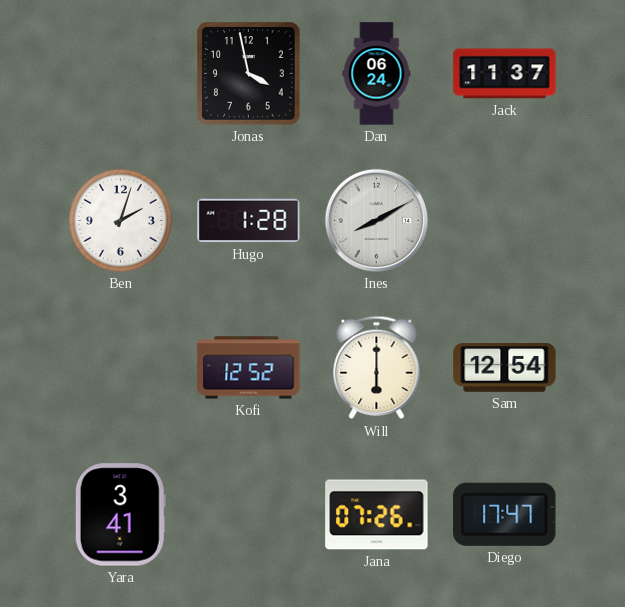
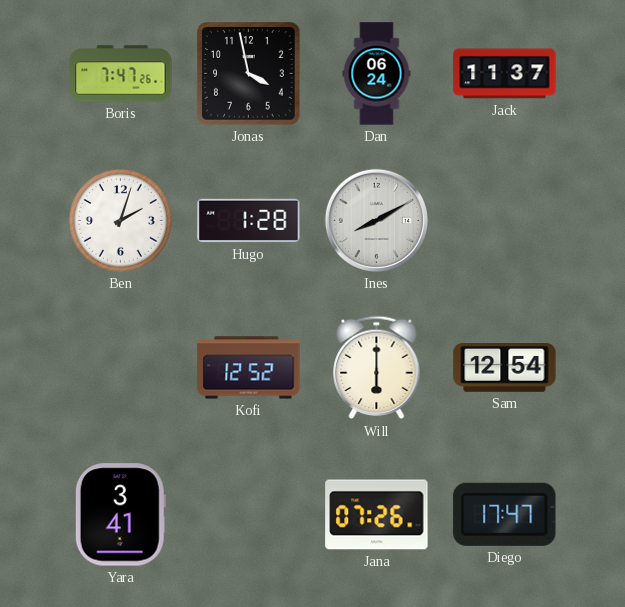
Boris: none -> 7:47
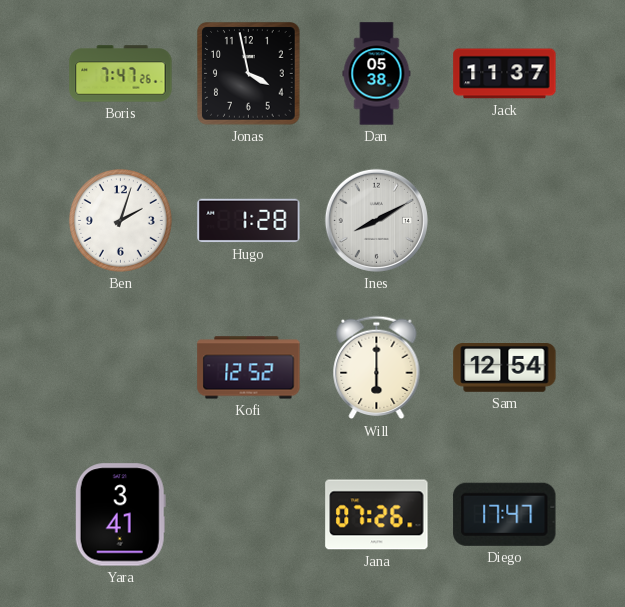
Dan: 06:24 -> 05:38
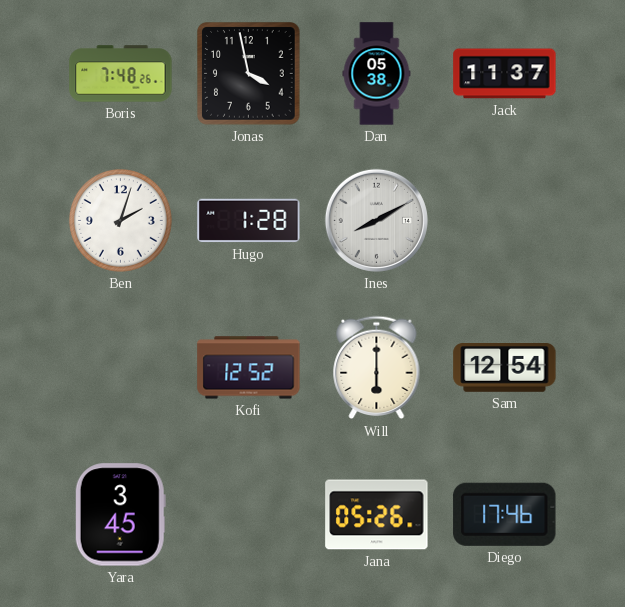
Boris: 7:47 -> 7:48
Yara: 3:41 -> 3:45
Jana: 07:26 -> 05:26
Diego: 17:47 -> 17:46
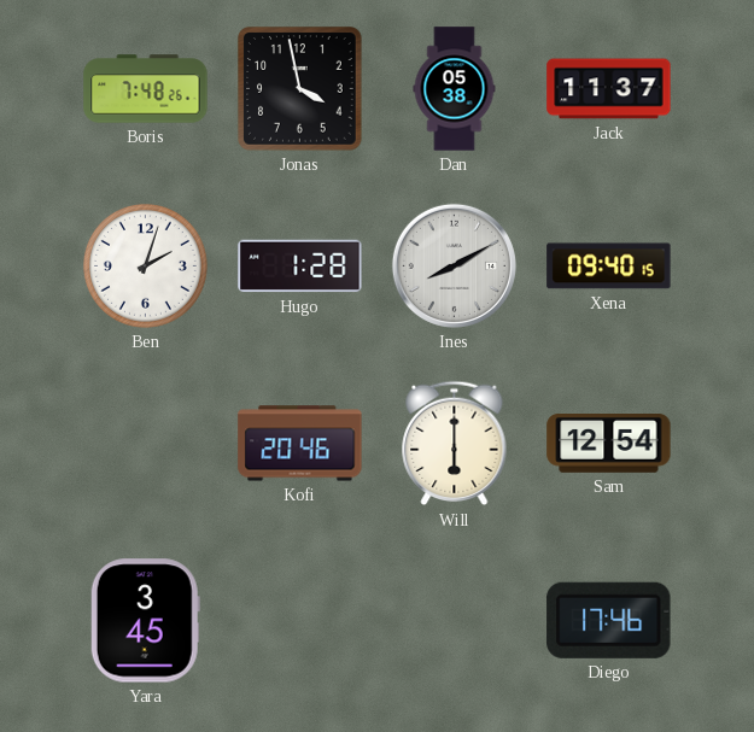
Xena: none -> 09:40
Kofi: 12:52 -> 20:46
Jana: 05:26 -> none
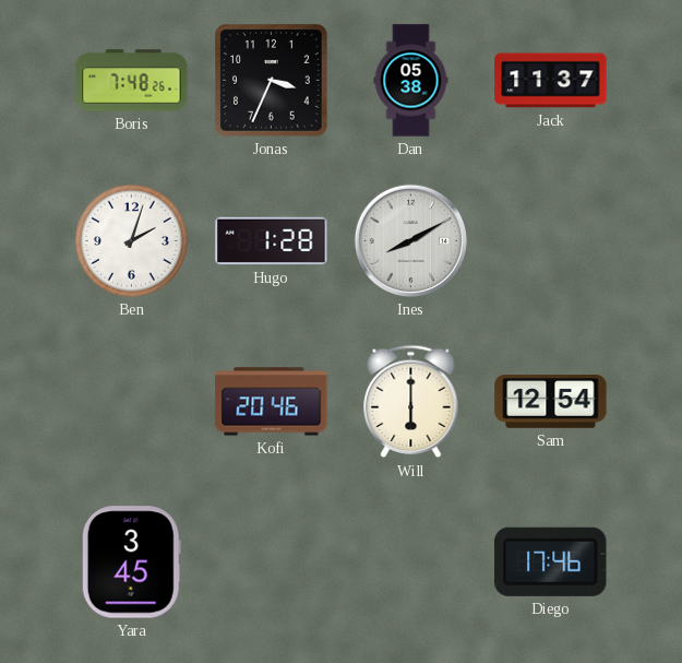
Jonas: 3:58 -> 3:34
Xena: 09:40 -> none
